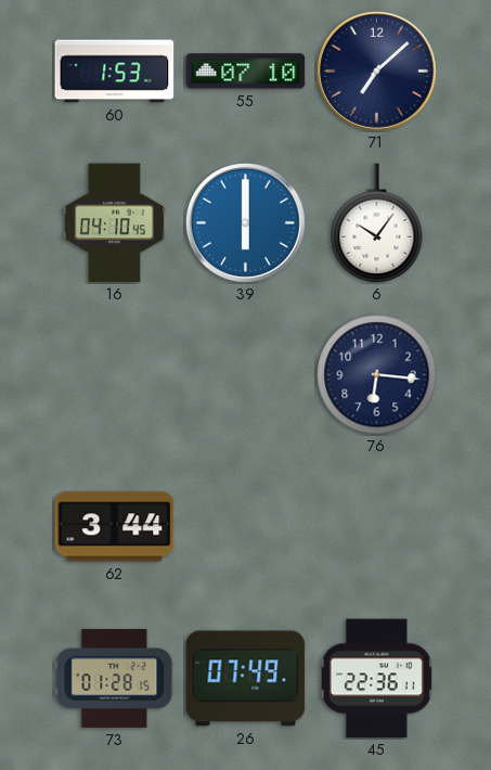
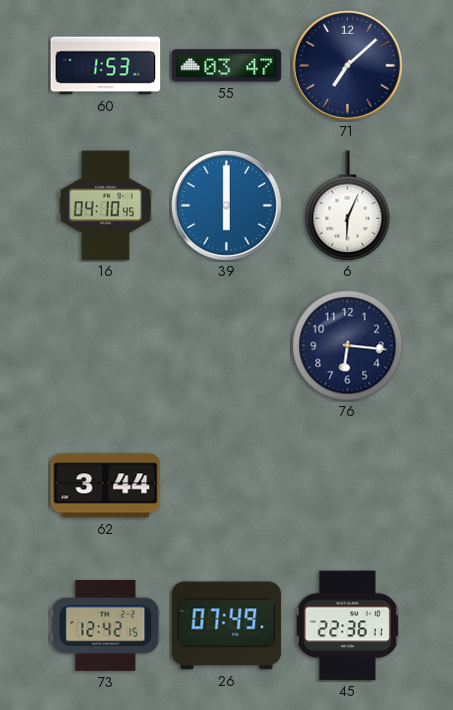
55: 07:10 -> 03:47
6: 10:06 -> 6:04
73: 01:28 -> 12:42
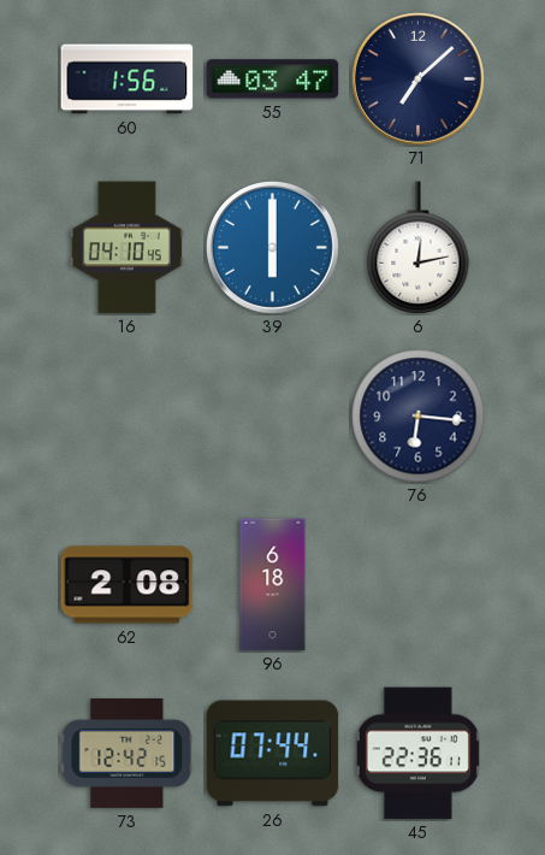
60: 1:53 -> 1:56
6: 6:04 -> 12:13
62: 3:44 -> 2:08
96: none -> 6:18
26: 07:49 -> 07:44
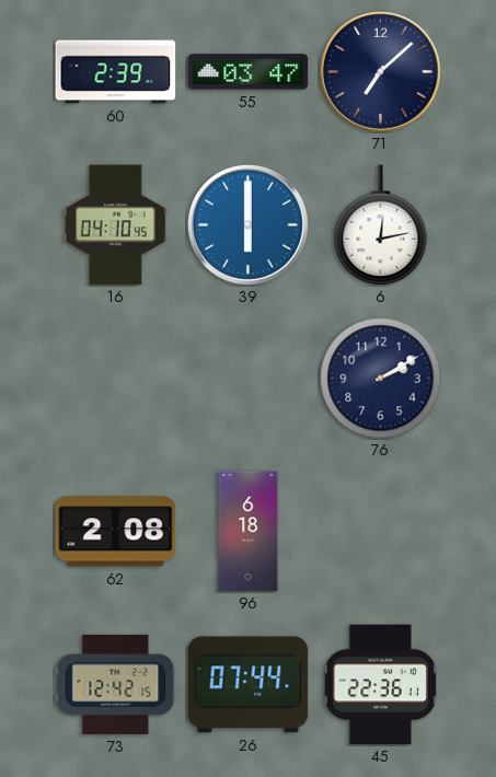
60: 1:56 -> 2:39
76: 6:16 -> 2:10
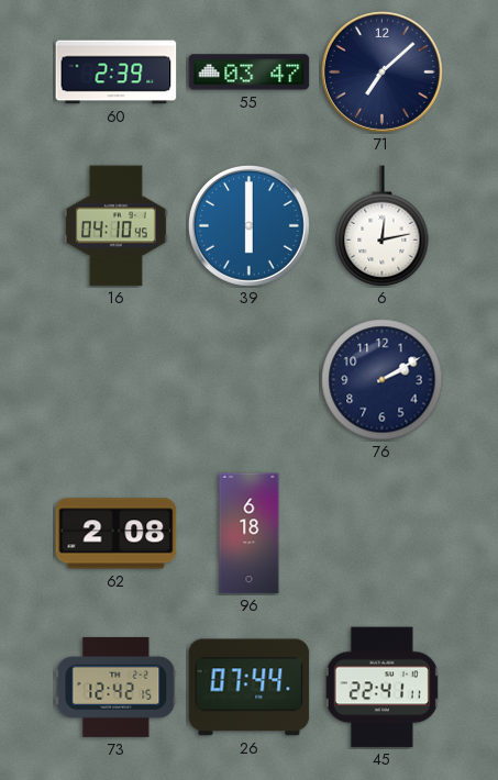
45: 22:36 -> 22:41
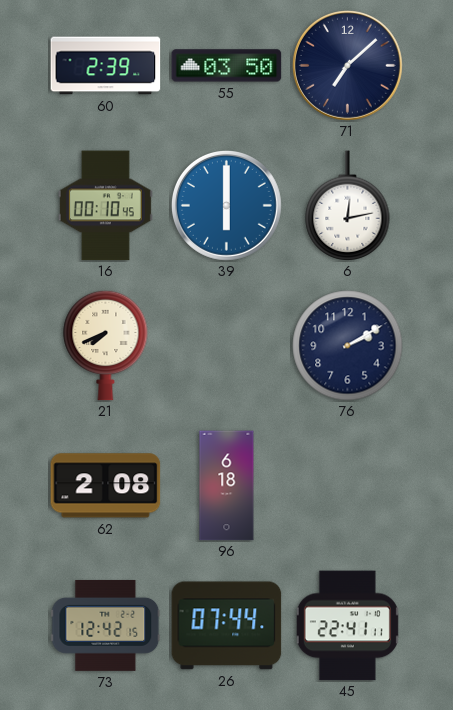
55: 03:47 -> 03:50
16: 04:10 -> 00:10
21: none -> 7:41
